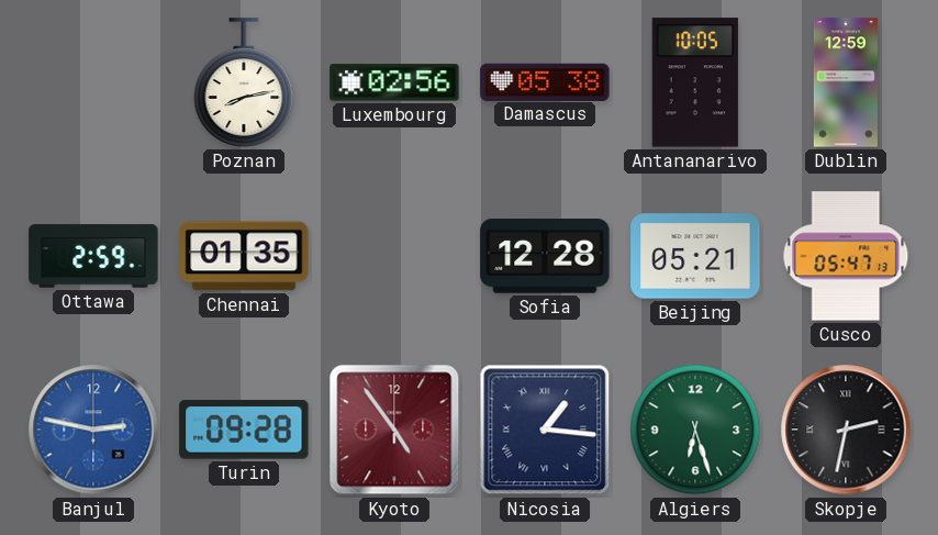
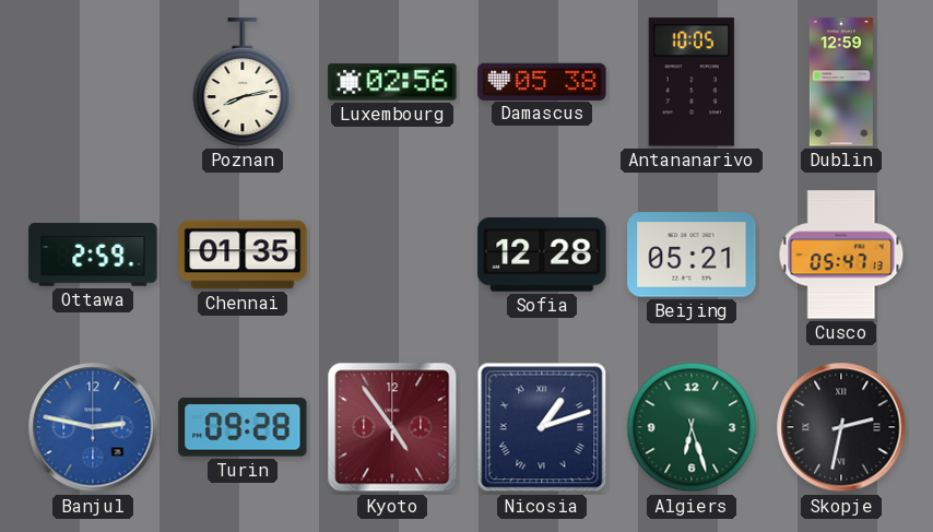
Nicosia: 1:16 -> 1:12
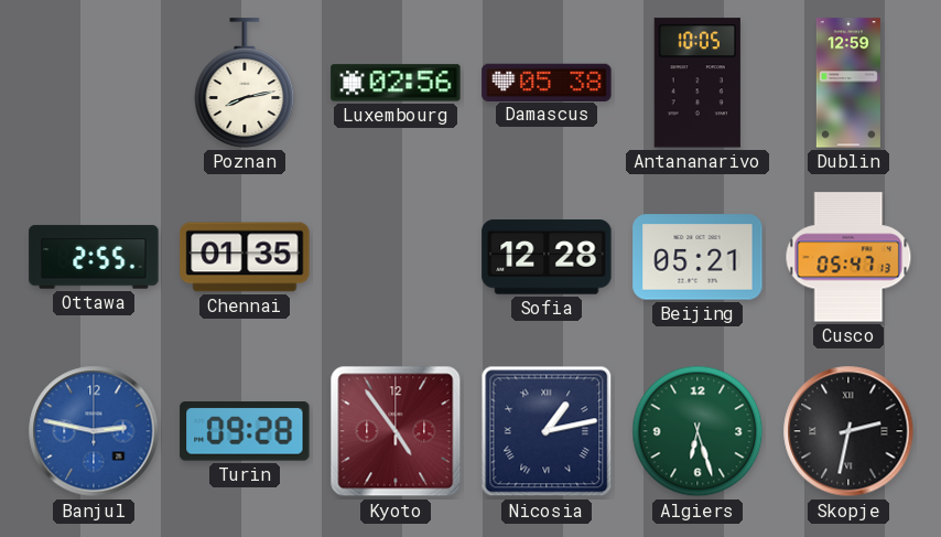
Ottawa: 2:59 -> 2:55
Nicosia: 1:12 -> 1:13
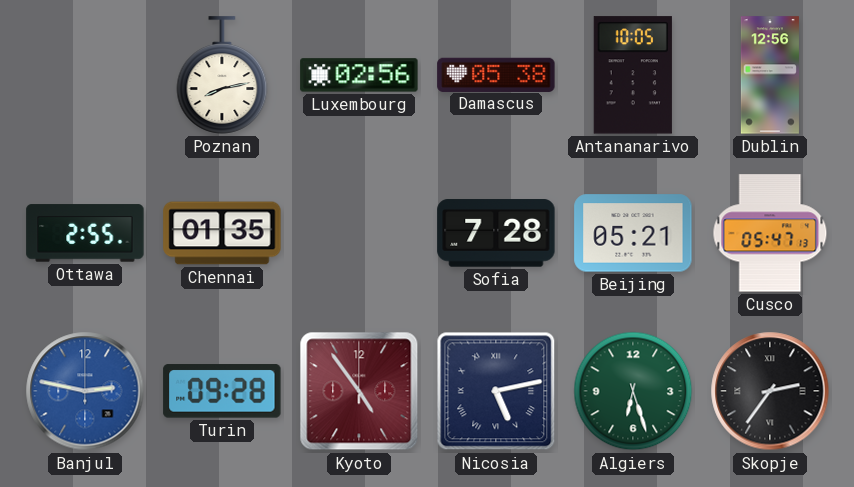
Dublin: 12:59 -> 12:56
Sofia: 12:28 -> 7:28
Nicosia: 1:13 -> 5:13
Skopje: 2:32 -> 2:36
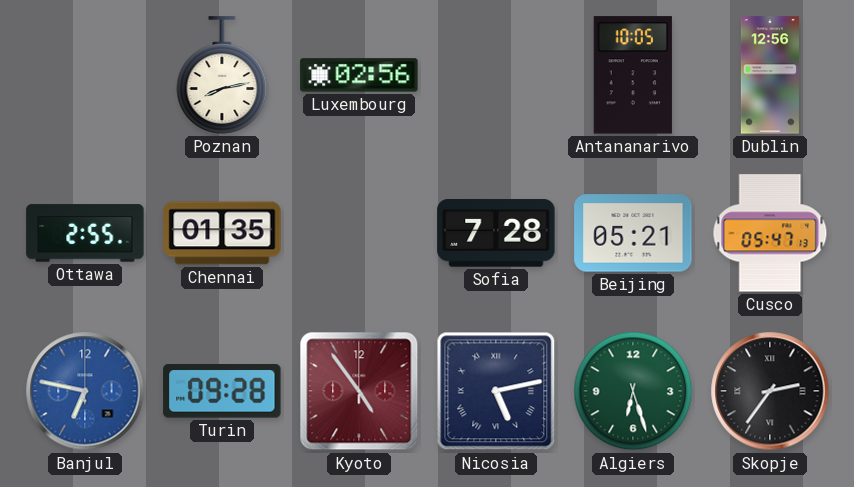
Damascus: 05:38 -> none
Banjul: 2:47 -> 6:47
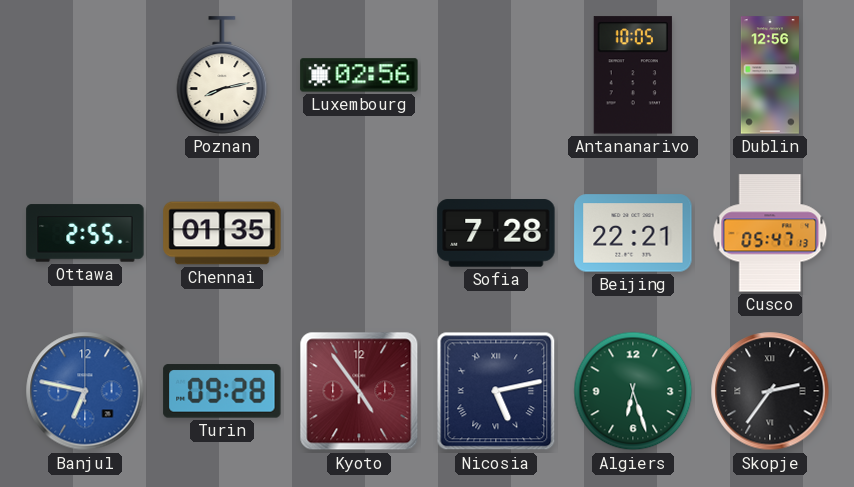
Beijing: 05:21 -> 22:21
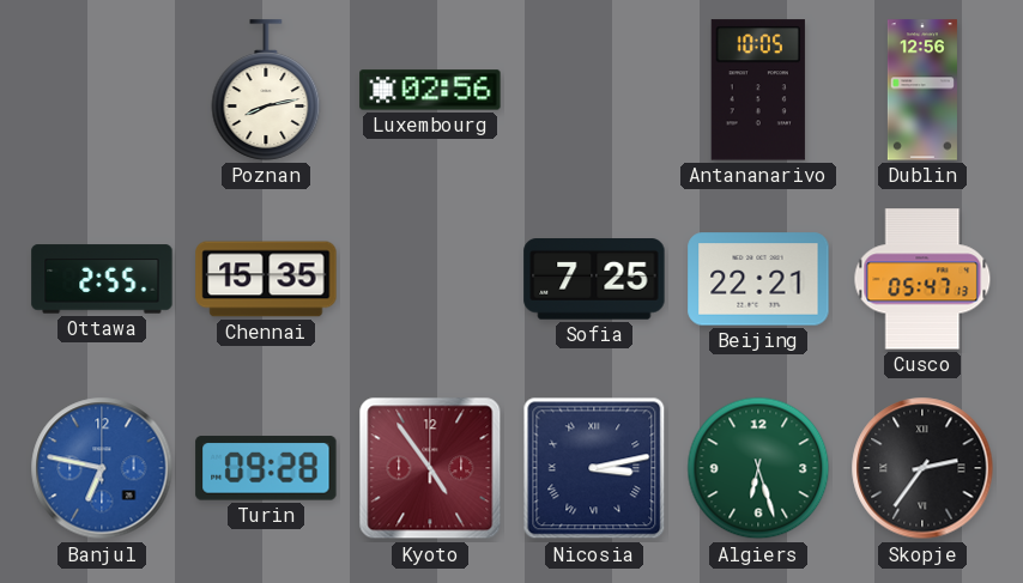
Chennai: 01:35 -> 15:35
Sofia: 7:28 -> 7:25
Nicosia: 5:13 -> 3:13
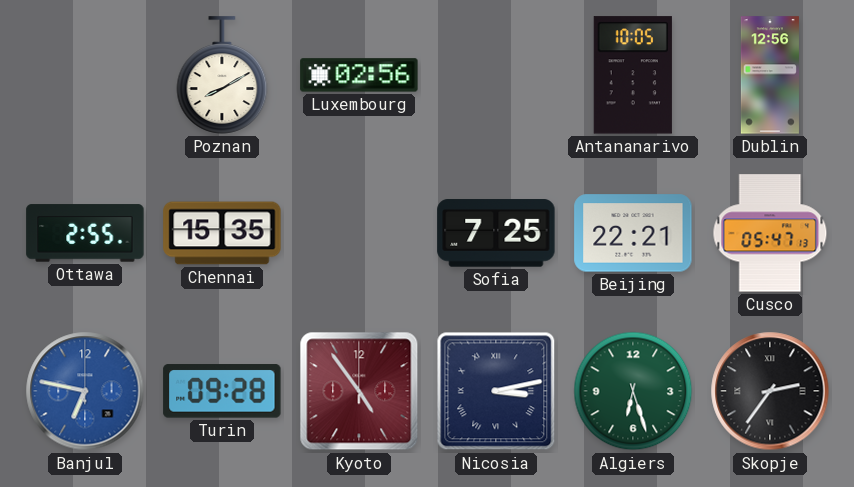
Poznan: 8:13 -> 8:10
